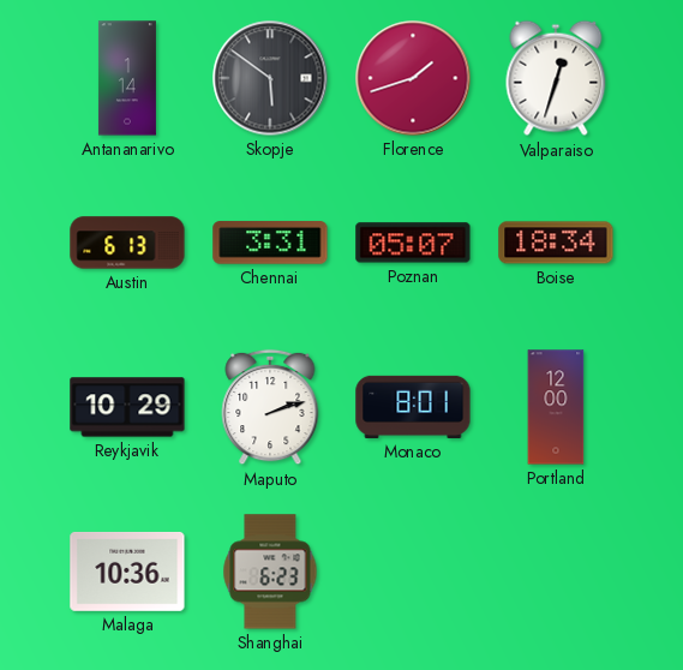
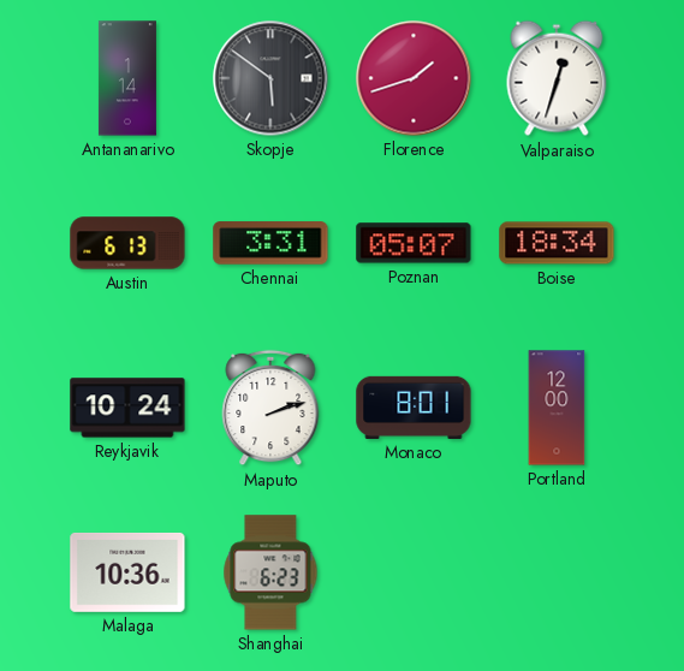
Reykjavik: 10:29 -> 10:24
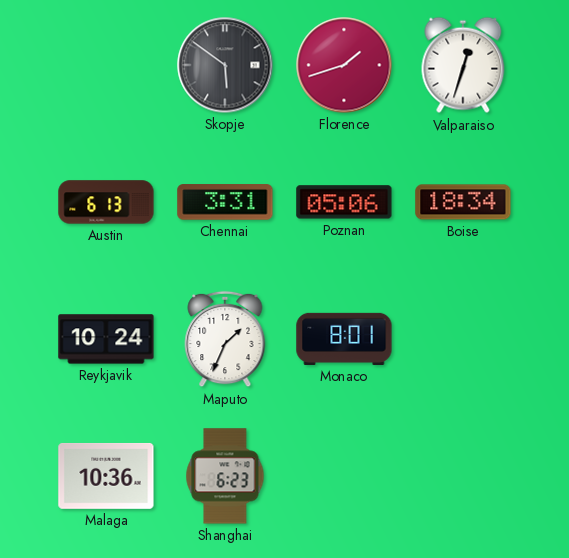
Antananarivo: 1:14 -> none
Poznan: 05:07 -> 05:06
Maputo: 2:12 -> 1:34
Portland: 12:00 -> none
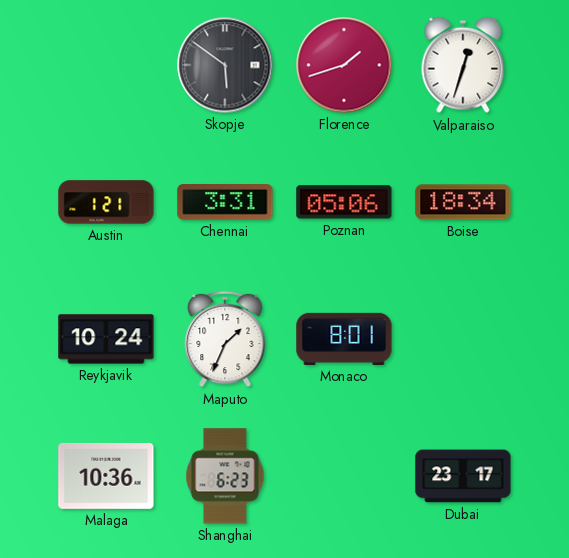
Austin: 6:13 -> 1:21
Dubai: none -> 23:17
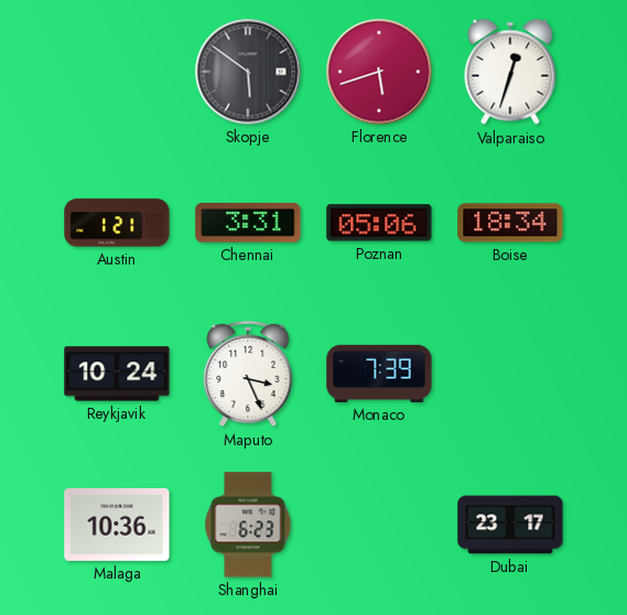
Florence: 1:42 -> 5:42
Maputo: 1:34 -> 3:26
Monaco: 8:01 -> 7:39
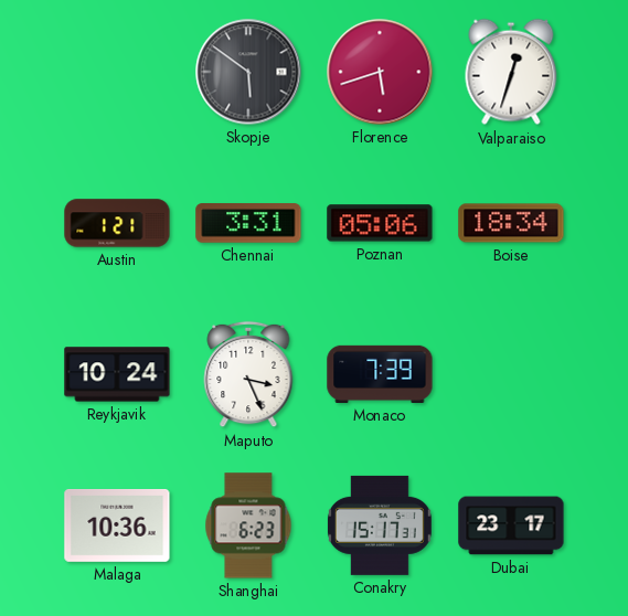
Conakry: none -> 15:17
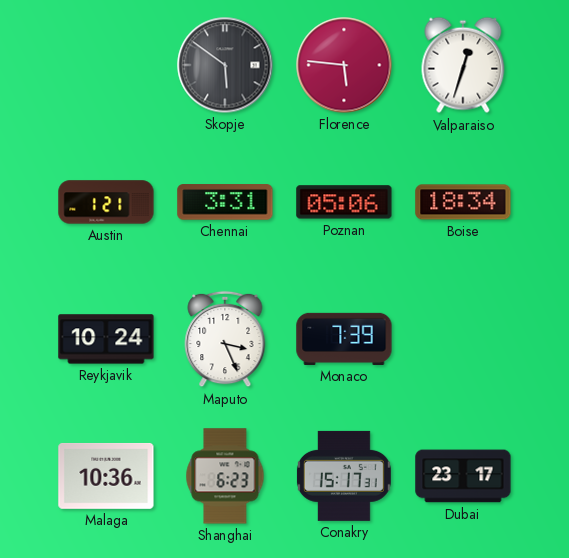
Florence: 5:42 -> 5:46
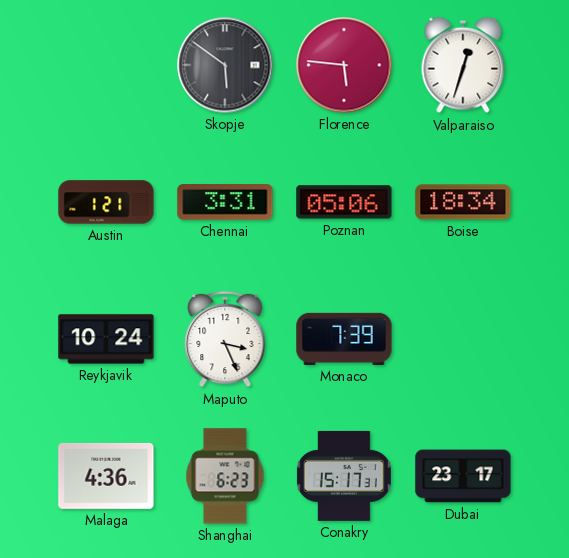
Malaga: 10:36 -> 4:36
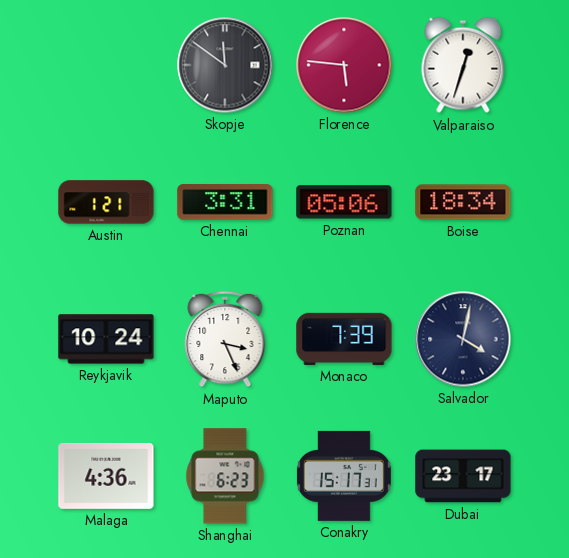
Skopje: 5:51 -> 11:51
Salvador: none -> 4:02
